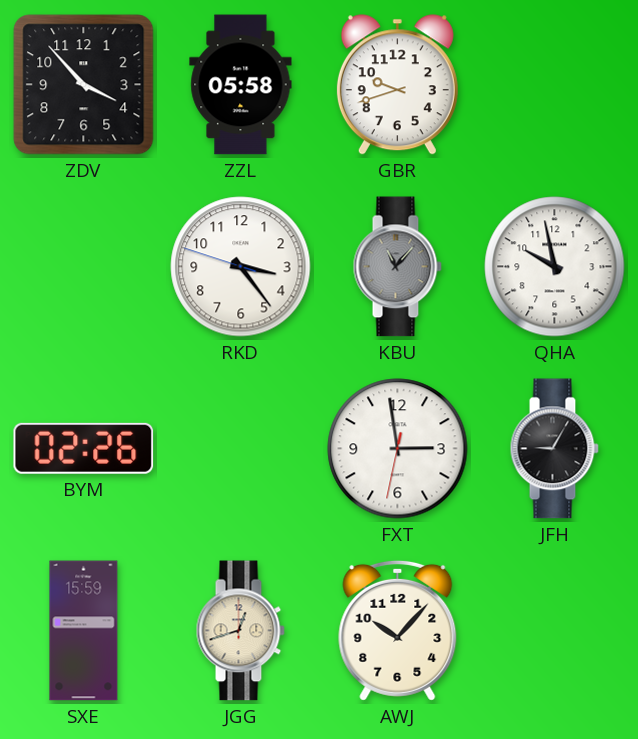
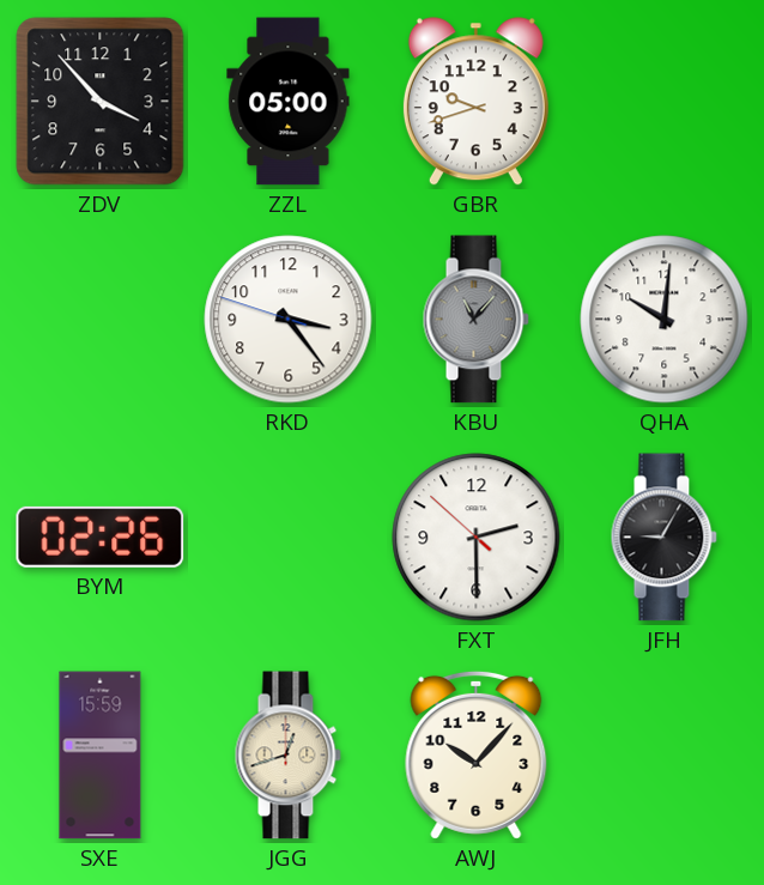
ZZL: 05:58 -> 05:00
QHA: 9:58 -> 10:01
FXT: 2:58 -> 2:29
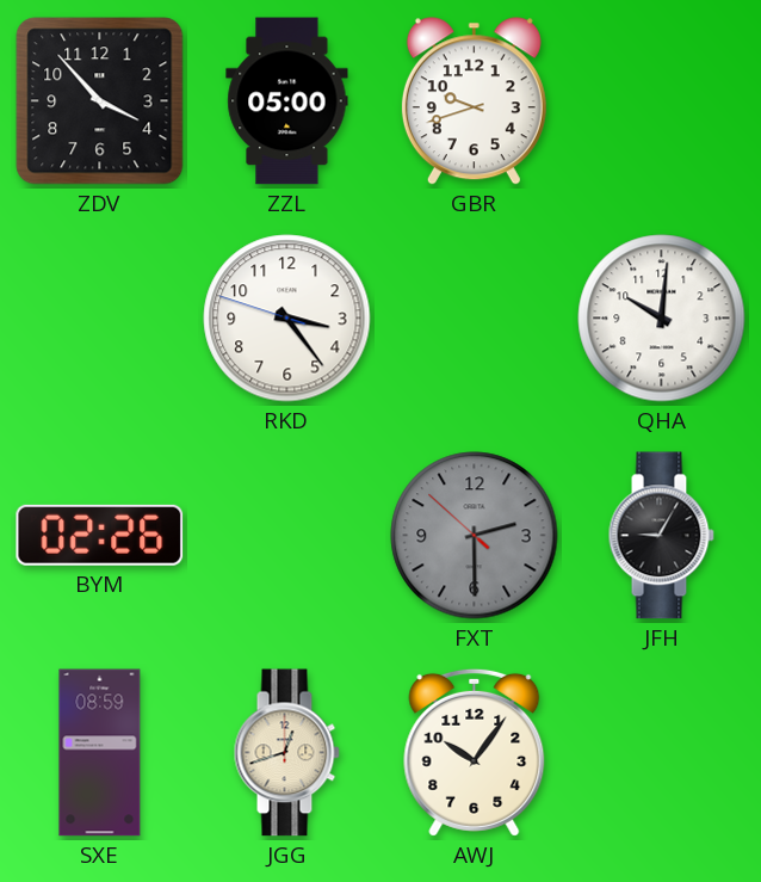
KBU: 11:07 -> none
FXT dial: white -> grey
SXE: 15:59 -> 08:59
AWJ: 10:07 -> 10:06
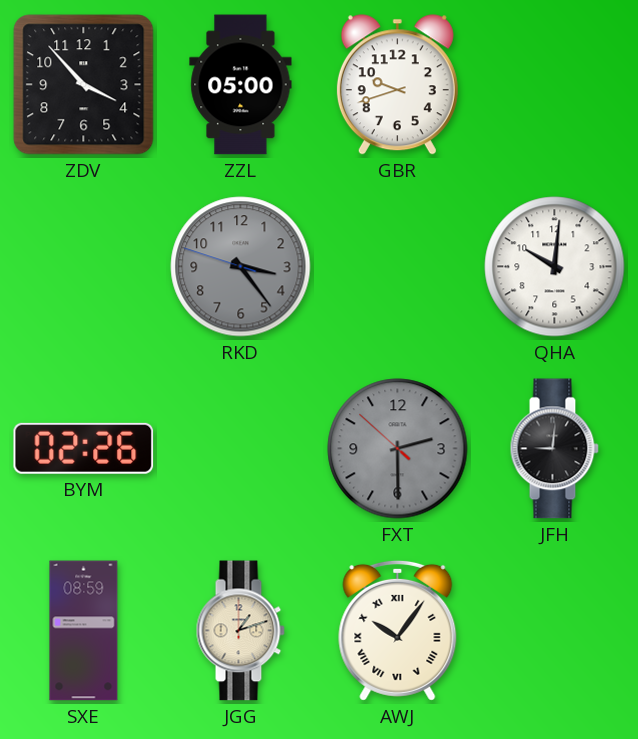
RKD dial: white -> grey
JFH: 9:05 -> 9:01
JGG: 12:42 -> 1:12
AWJ numerals: Arabic -> Roman
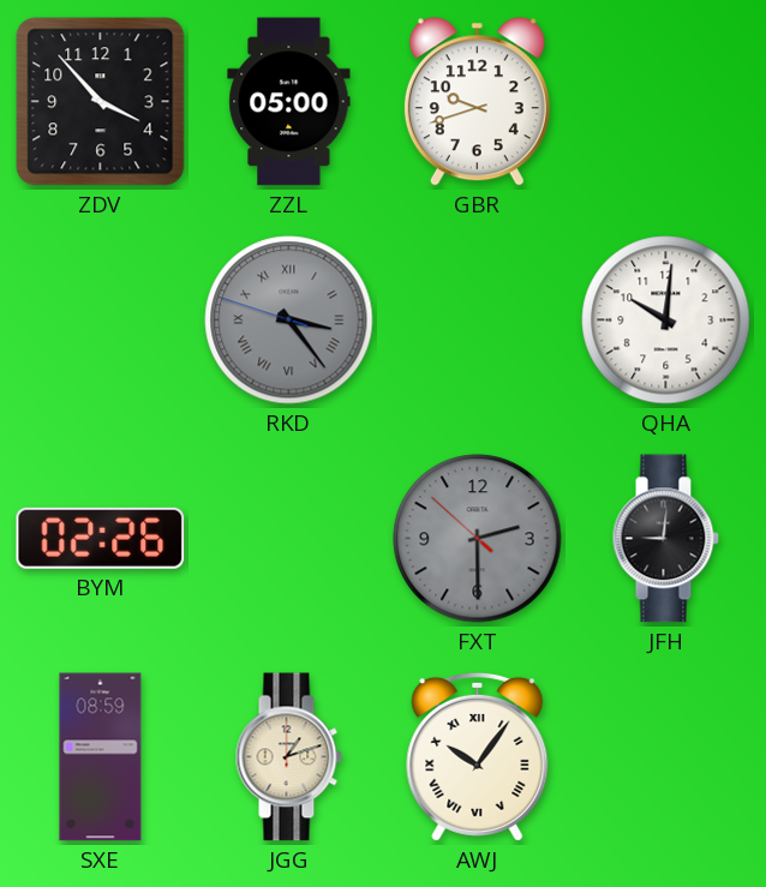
RKD numerals: Arabic -> Roman
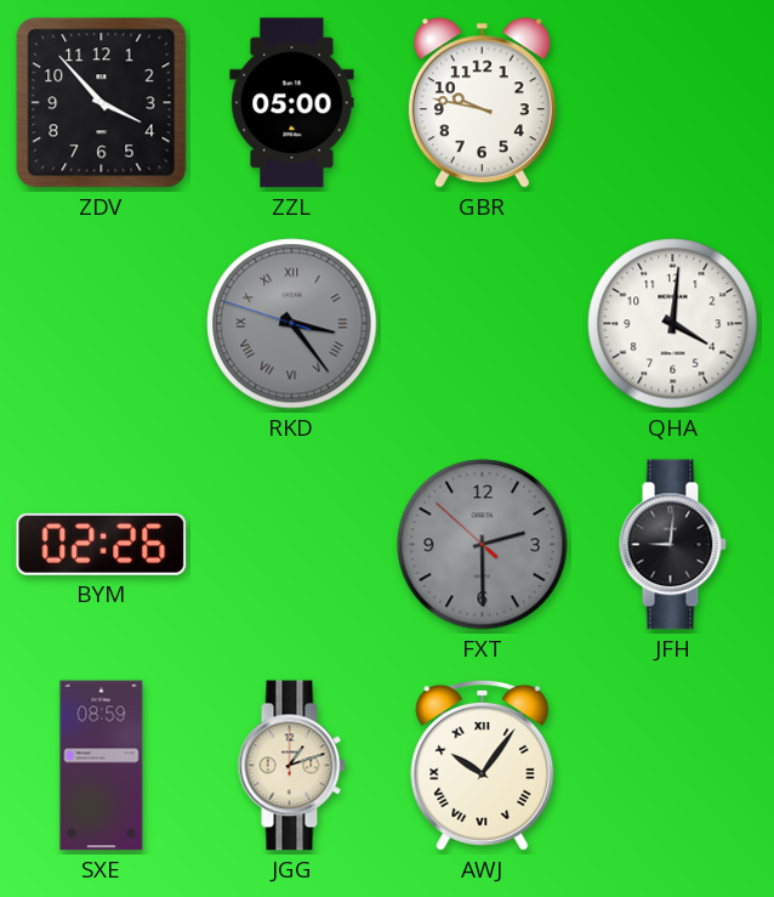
GBR: 9:42 -> 9:47
QHA: 10:01 -> 4:01
